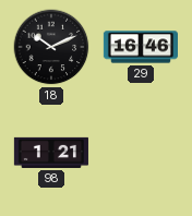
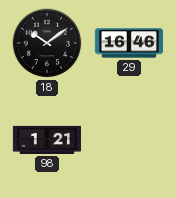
18: 10:11 -> 10:09
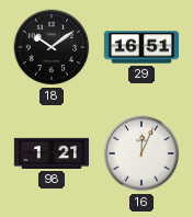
29: 16:46 -> 16:51
16: none -> 12:04
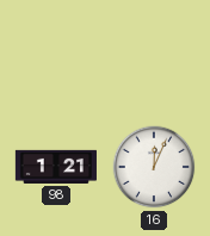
18: 10:09 -> none
29: 16:51 -> none
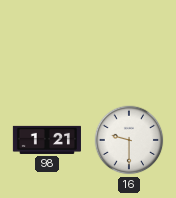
16: 12:04 -> 9:30
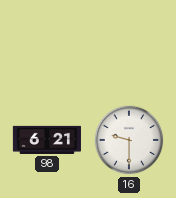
98: 1:21 -> 6:21
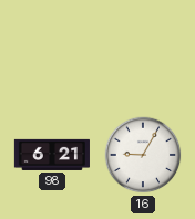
16: 9:30 -> 9:05
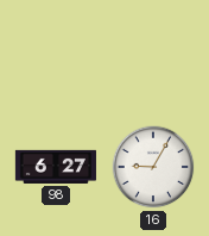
98: 6:21 -> 6:27
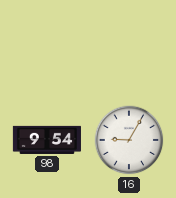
98: 6:27 -> 9:54
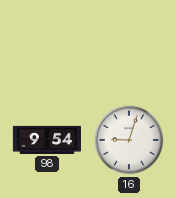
16: 9:05 -> 9:03
